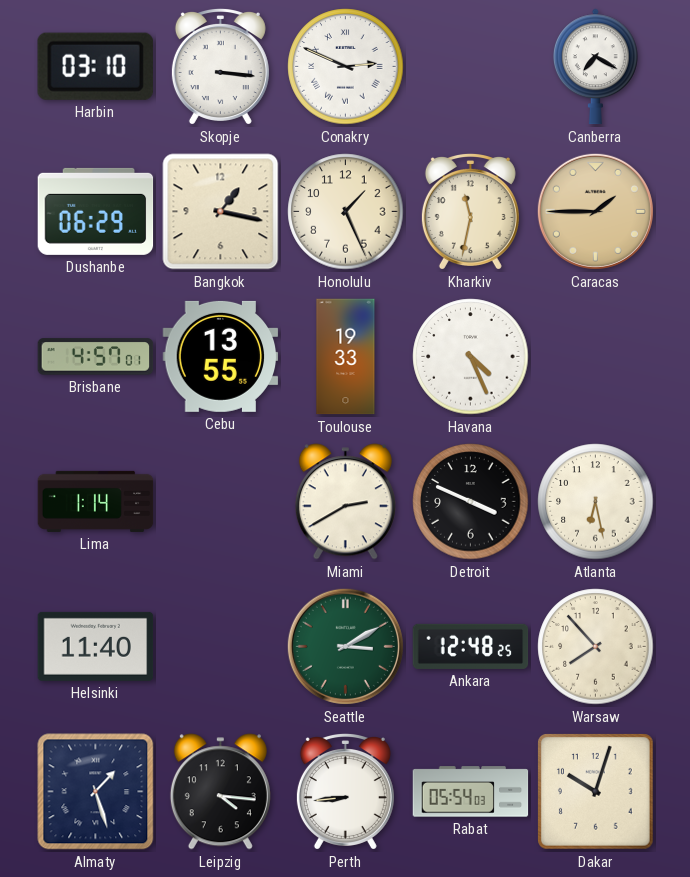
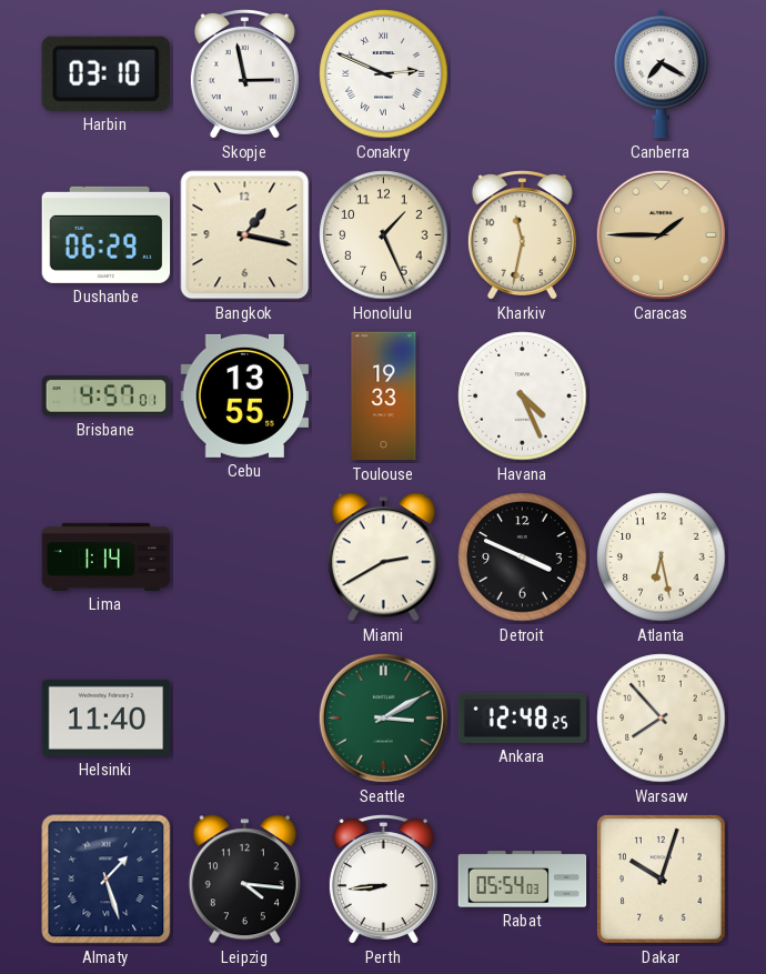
Skopje: 3:16 -> 2:58
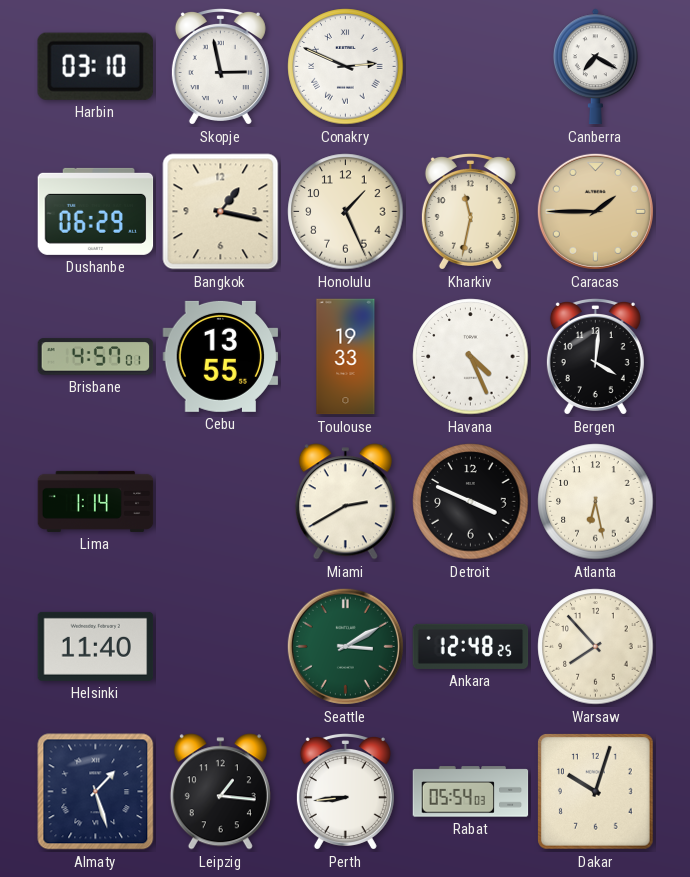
Bergen: none -> 4:01
Leipzig: 4:16 -> 1:16
